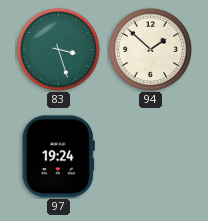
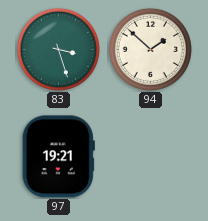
97: 19:24 -> 19:21
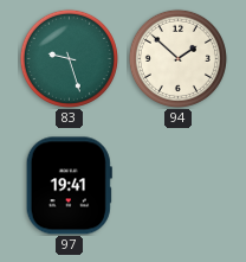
83: 3:27 -> 9:27
97: 19:21 -> 19:41
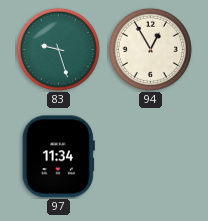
94: 1:52 -> 12:55
97: 19:41 -> 11:34
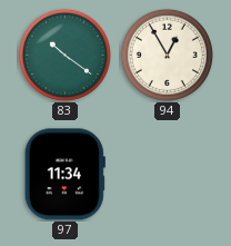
83: 9:27 -> 10:21
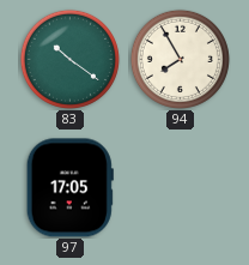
94: 12:55 -> 7:55
97: 11:34 -> 17:05
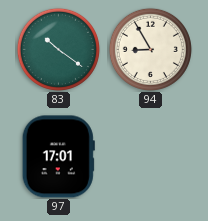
94: 7:55 -> 8:55
97: 17:05 -> 17:01
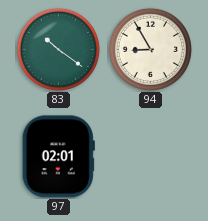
97: 17:01 -> 02:01
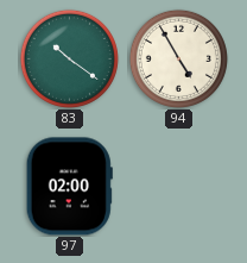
94: 8:55 -> 4:55
97: 02:01 -> 02:00
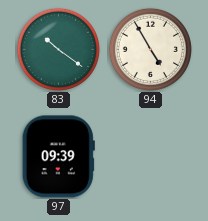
97: 02:00 -> 09:39
